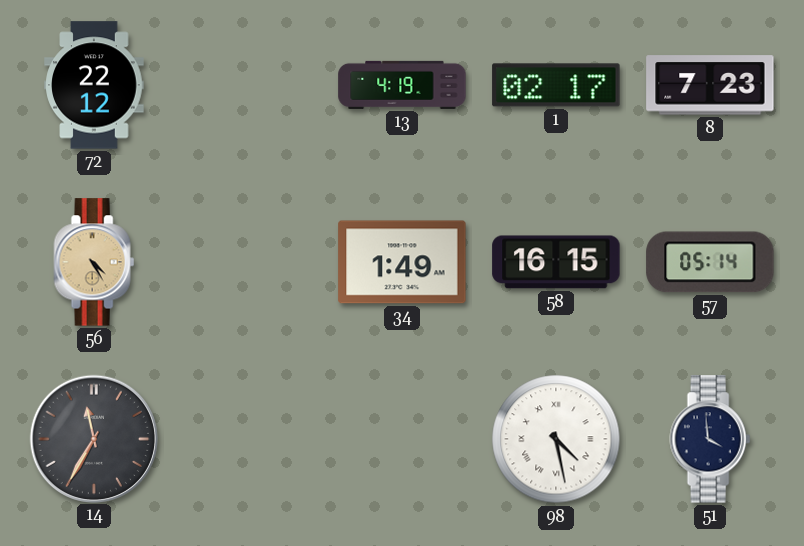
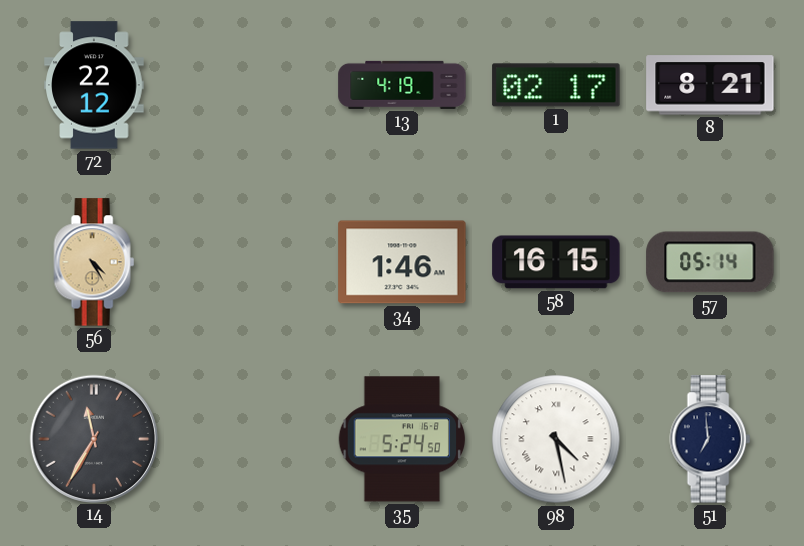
8: 7:23 -> 8:21
34: 1:49 -> 1:46
35: none -> 5:24
51: 3:59 -> 6:59
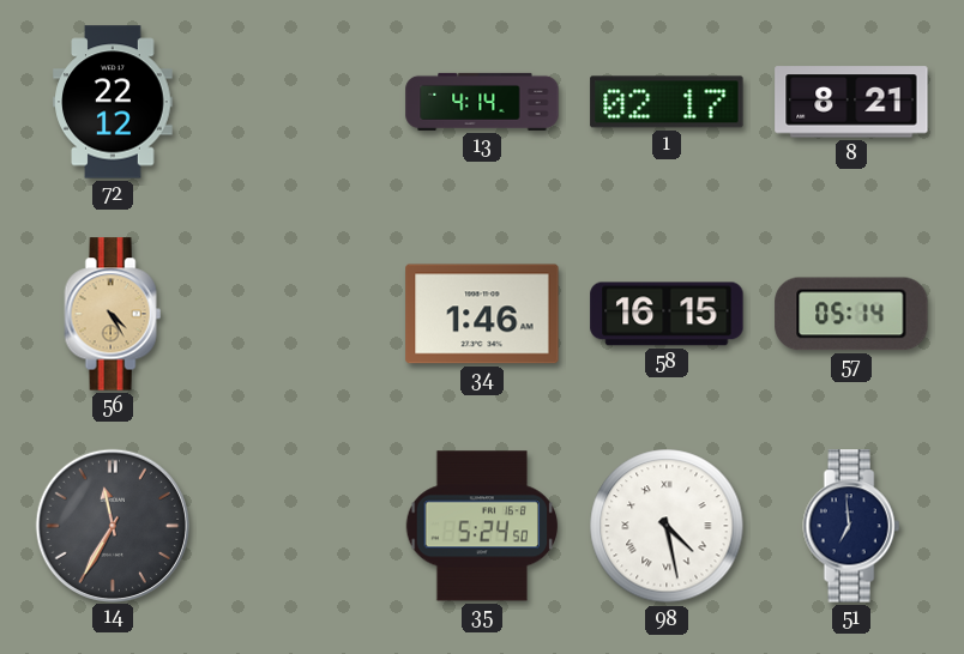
13: 4:19 -> 4:14
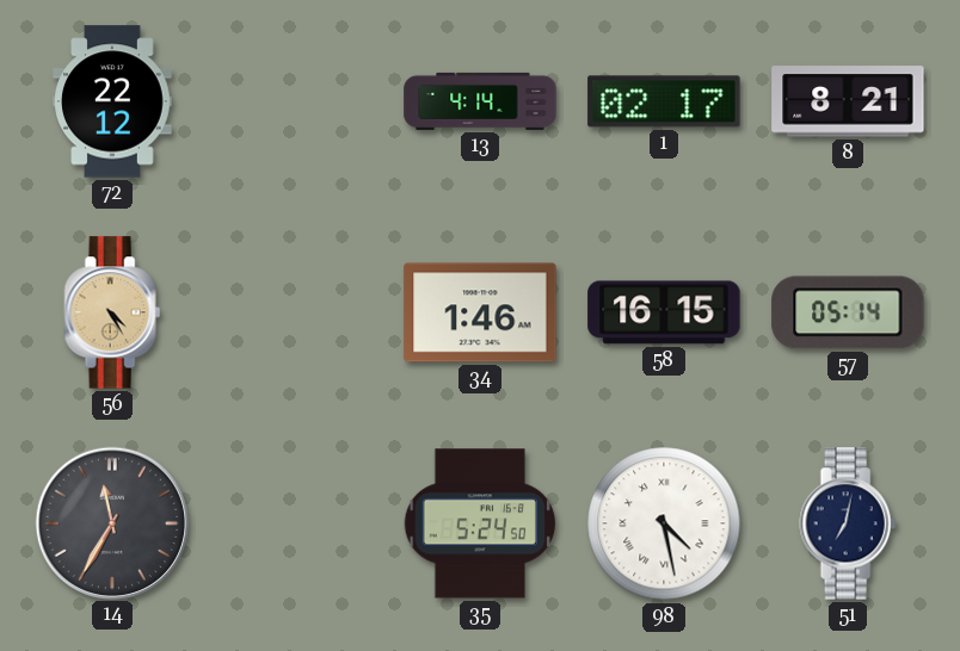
51: 6:59 -> 7:02
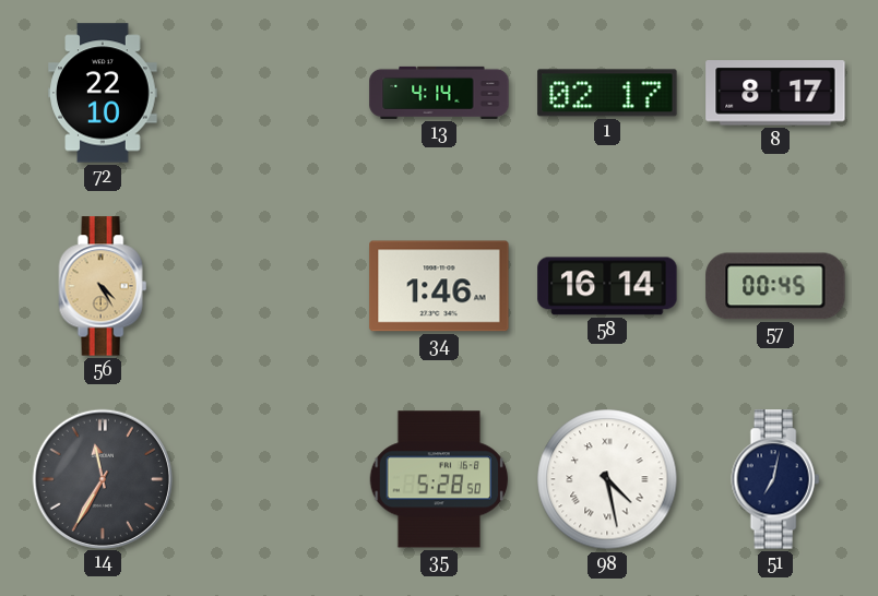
72: 22:12 -> 22:10
8: 8:21 -> 8:17
58: 16:15 -> 16:14
57: 05:14 -> 00:45
35: 5:24 -> 5:28
